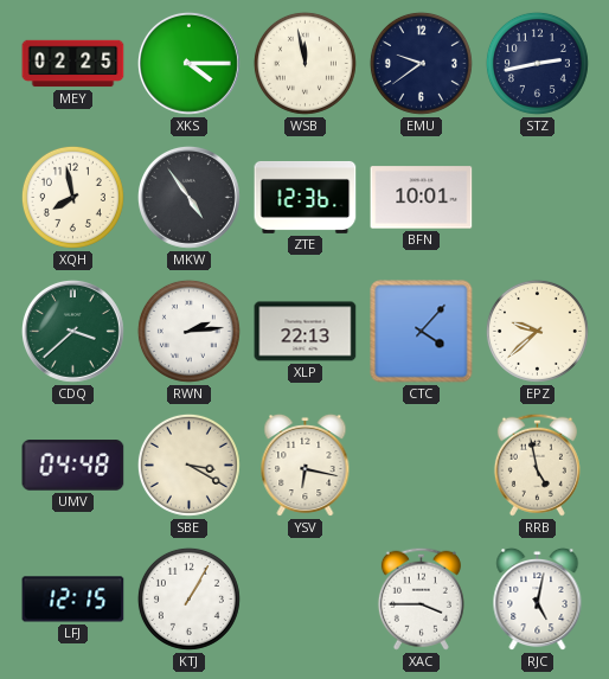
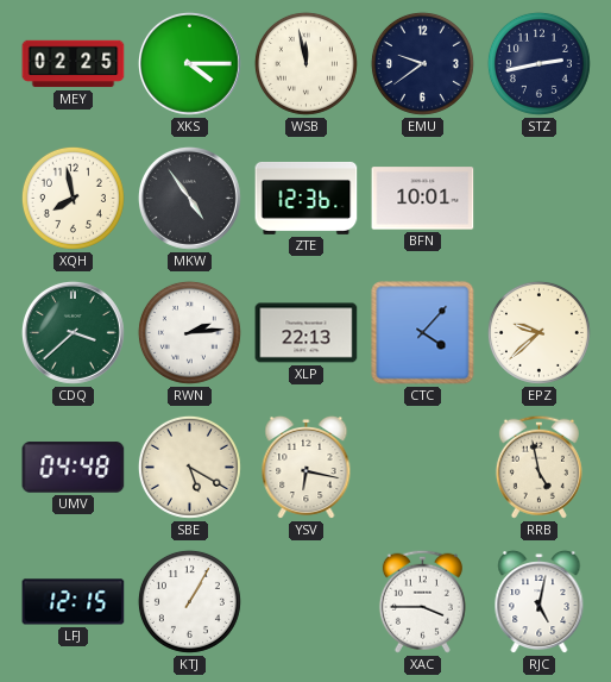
SBE: 3:20 -> 5:20
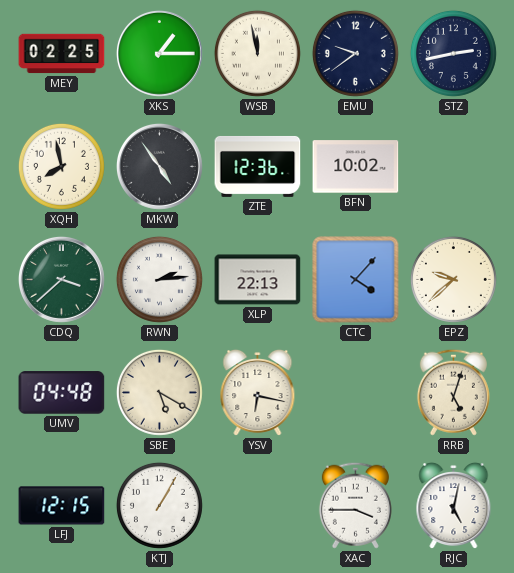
XKS: 4:15 -> 1:15
BFN: 10:01 -> 10:02
RRB: 4:58 -> 5:03
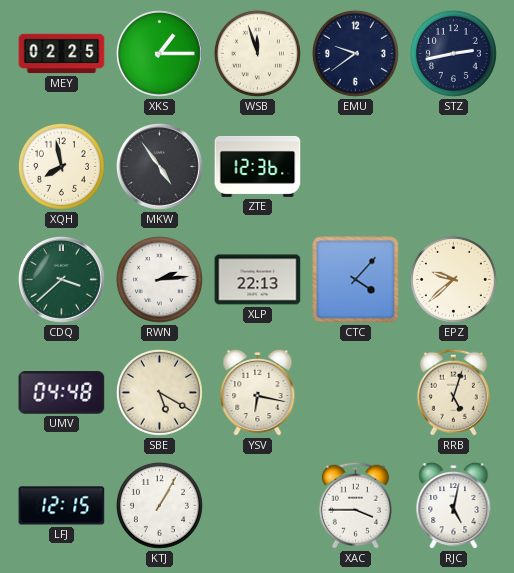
WSB: 11:58 -> 11:57
BFN: 10:02 -> none
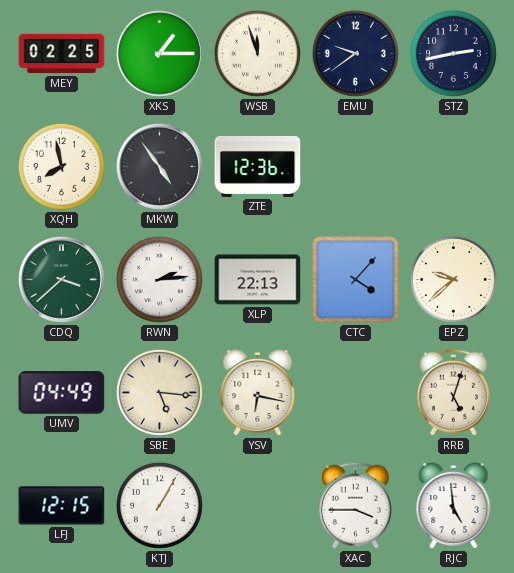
UMV: 04:48 -> 04:49
SBE: 5:20 -> 5:16
RJC: 5:02 -> 4:59
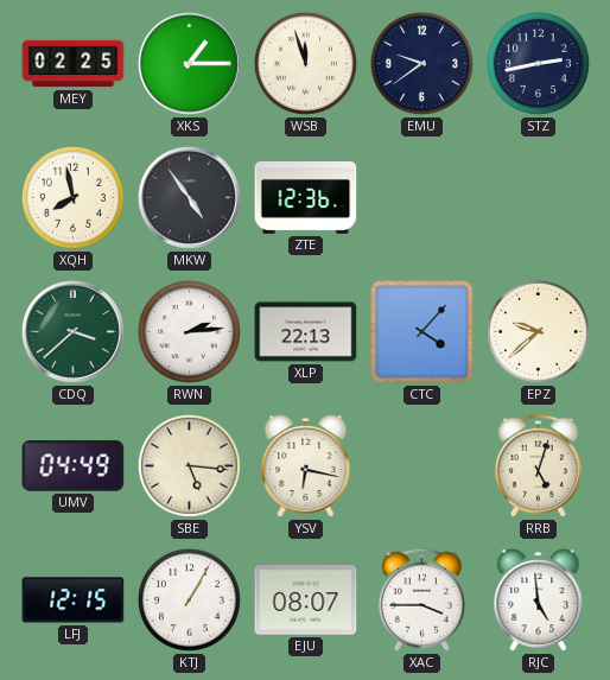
EJU: none -> 08:07
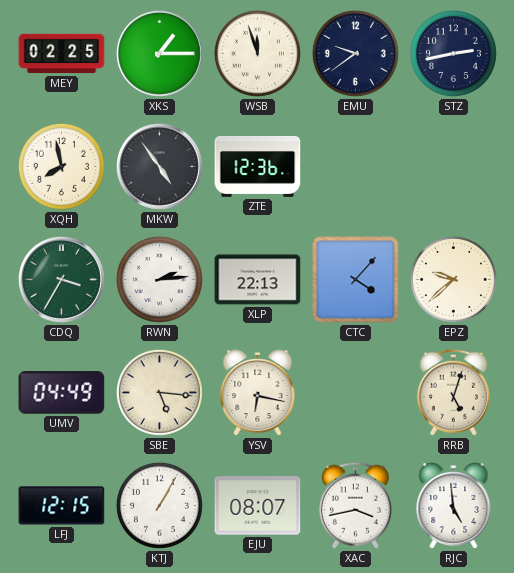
CDQ: 3:38 -> 3:35
XAC: 3:45 -> 3:43
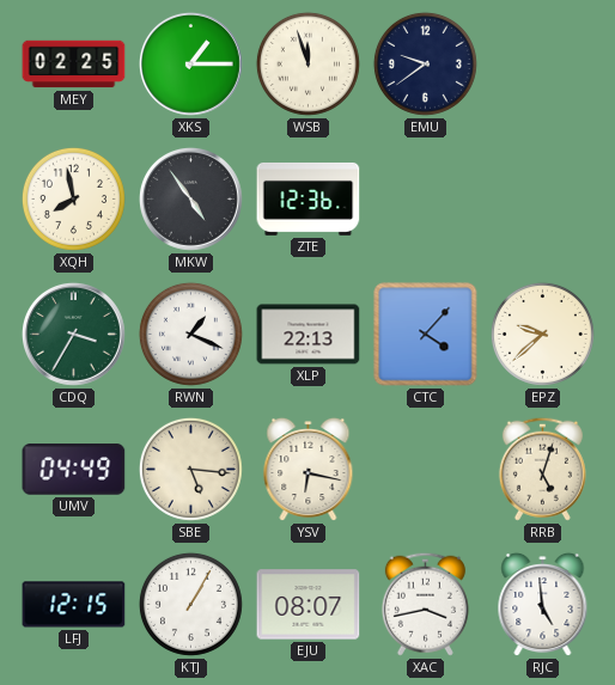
STZ: 2:43 -> none
RWN: 2:14 -> 1:19
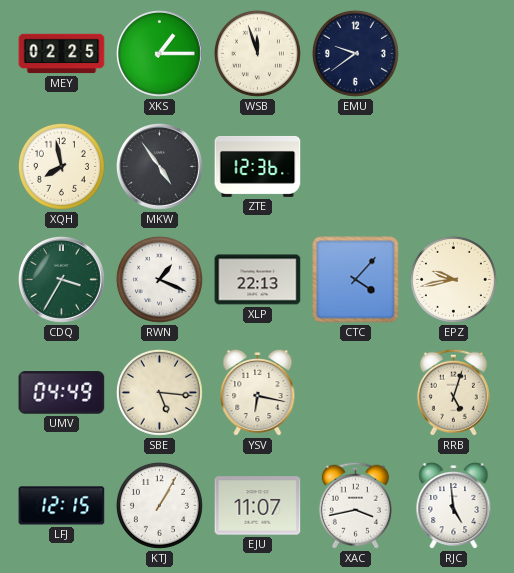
EPZ: 9:38 -> 9:43
EJU: 08:07 -> 11:07
